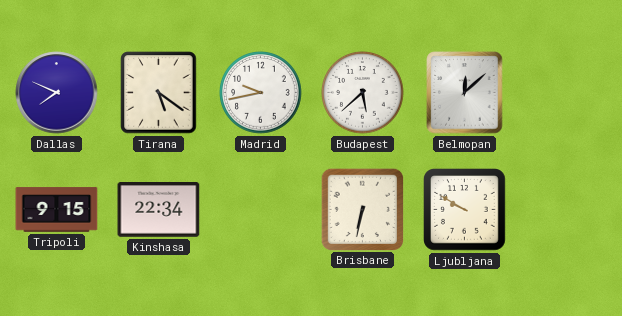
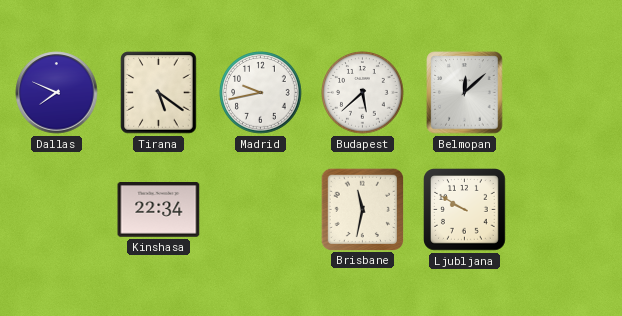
Tripoli: 9:15 -> none
Brisbane: 6:32 -> 11:32
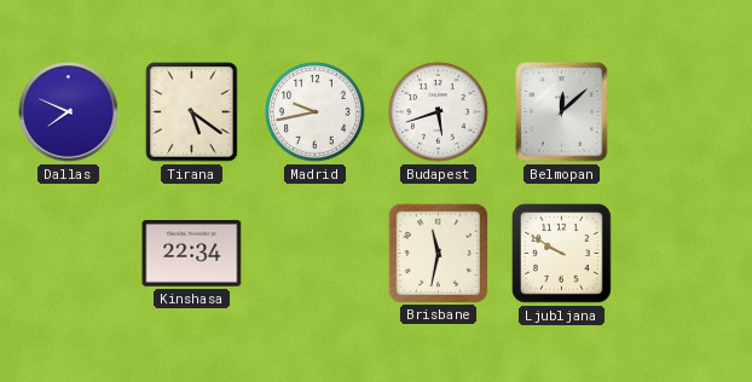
Budapest: 5:38 -> 5:42
